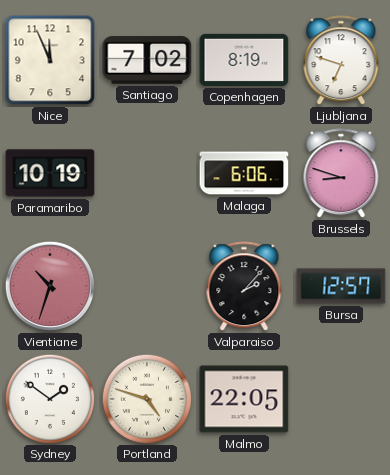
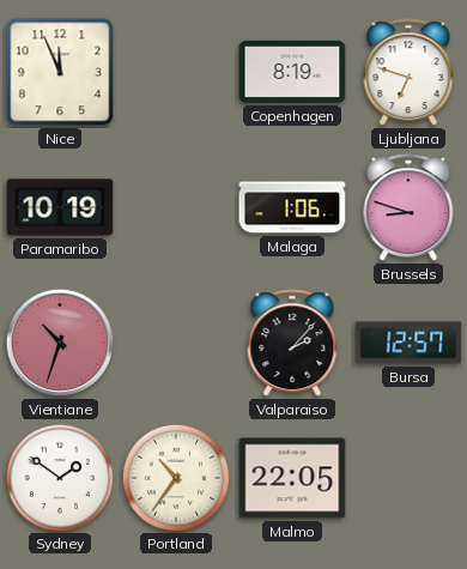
Santiago: 7:02 -> none
Malaga: 6:06 -> 1:06
Portland: 4:48 -> 10:36
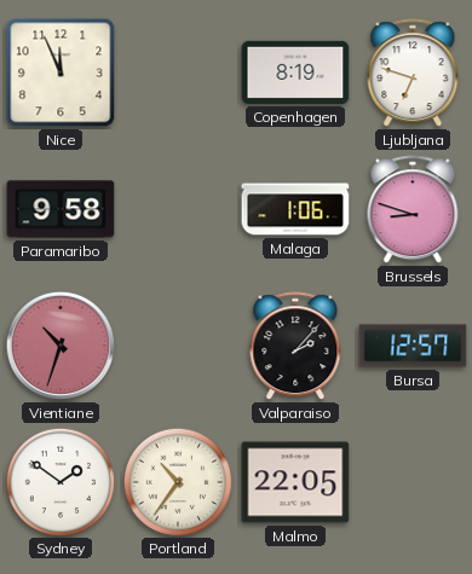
Paramaribo: 10:19 -> 9:58
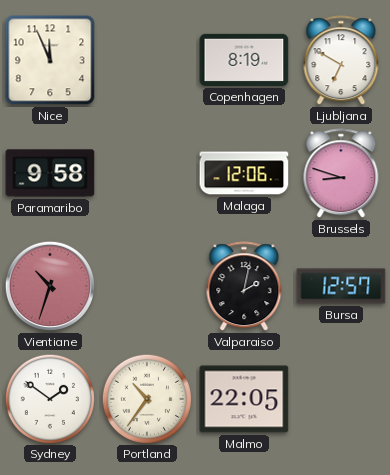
Ljubljana: 6:48 -> 6:50
Malaga: 1:06 -> 12:06
Valparaiso: 2:07 -> 2:02
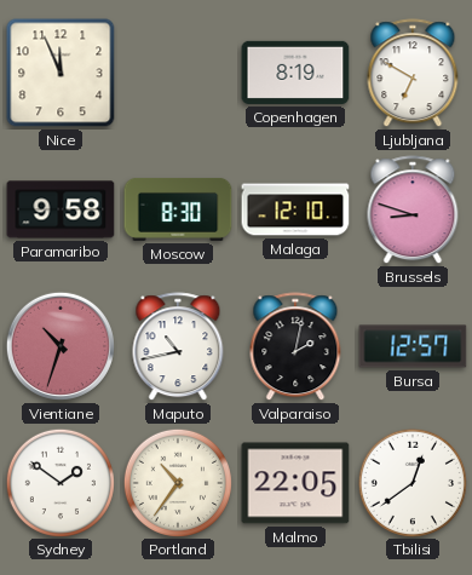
Moscow: none -> 8:30
Malaga: 12:06 -> 12:10
Maputo: none -> 10:43
Tbilisi: none -> 12:39
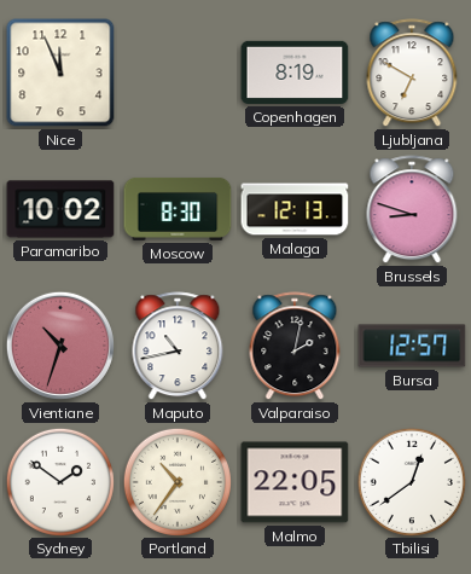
Paramaribo: 9:58 -> 10:02
Malaga: 12:10 -> 12:13
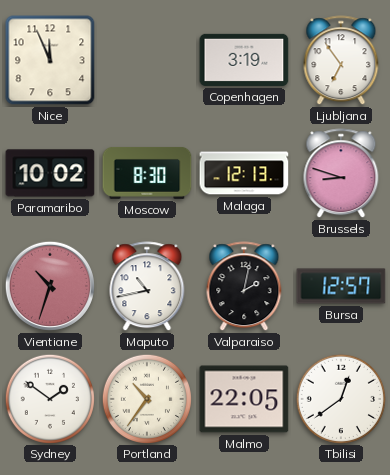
Copenhagen: 8:19 -> 3:19
Ljubljana: 6:50 -> 6:54
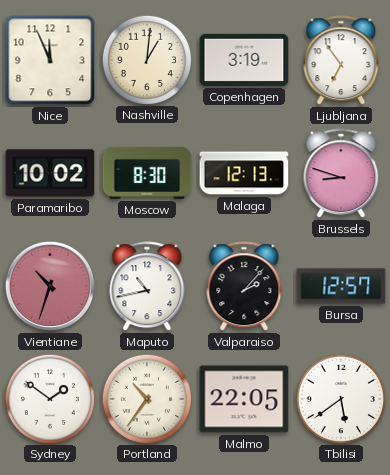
Nashville: none -> 1:01
Valparaiso: 2:02 -> 2:07
Tbilisi: 12:39 -> 5:39
